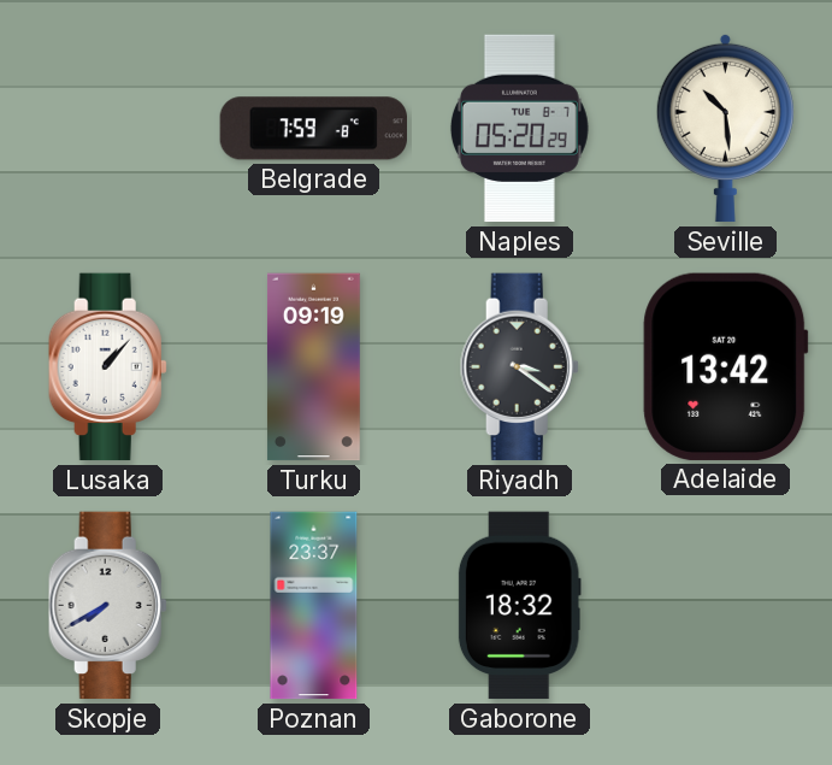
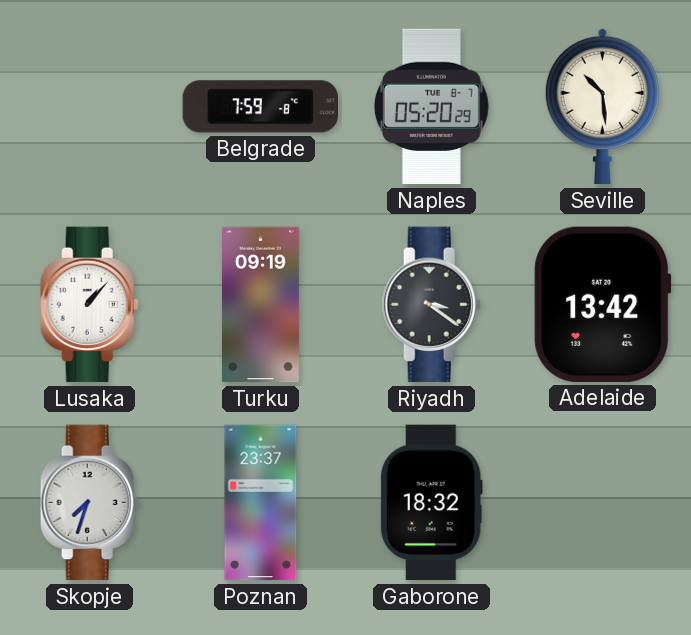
Skopje: 7:40 -> 7:33
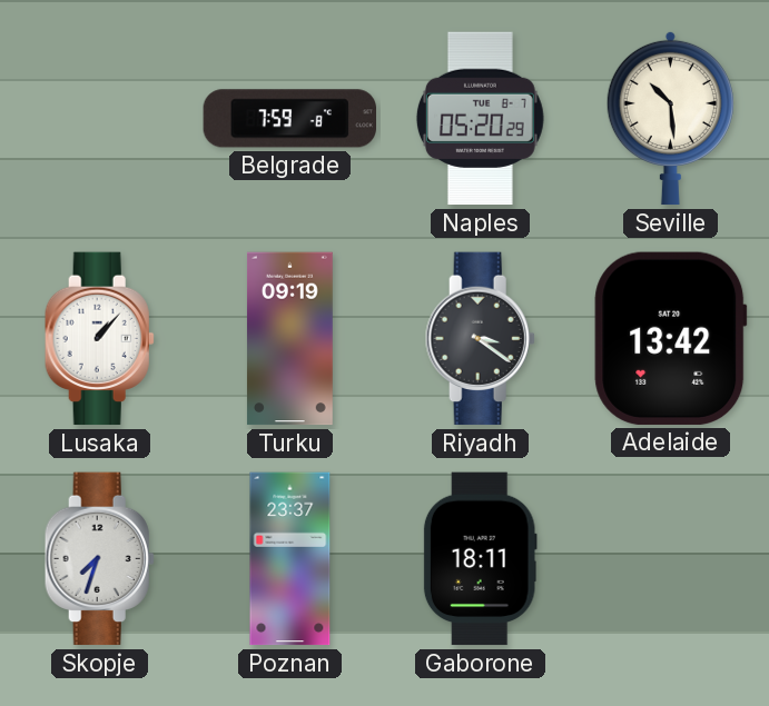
Gaborone: 18:32 -> 18:11
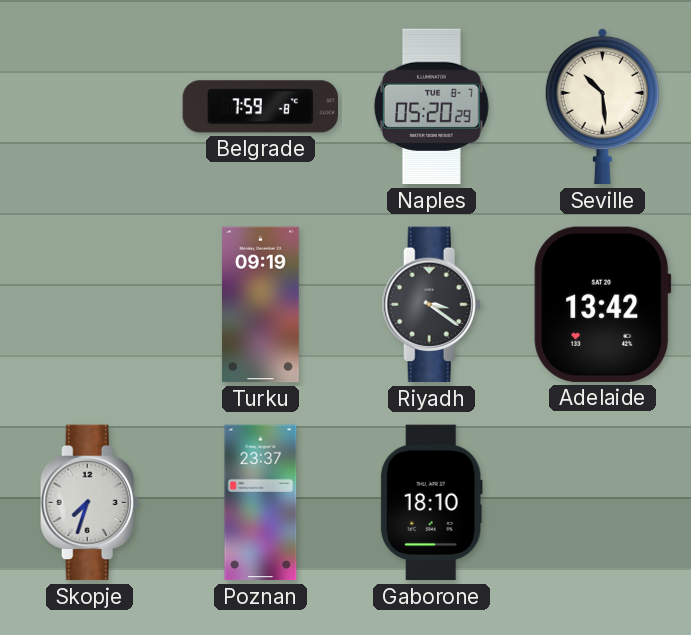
Lusaka: 1:07 -> none
Gaborone: 18:11 -> 18:10
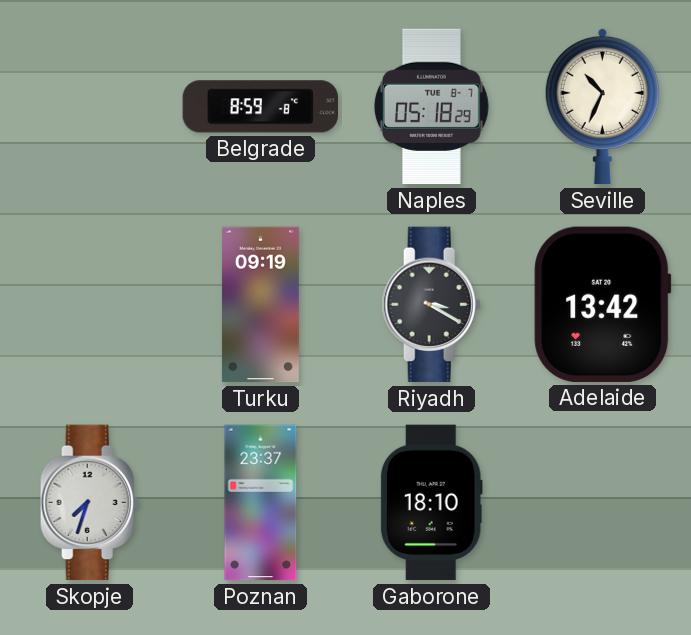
Belgrade: 7:59 -> 8:59
Naples: 05:20 -> 05:18
Seville: 10:29 -> 10:34
Riyadh: 3:21 -> 3:20
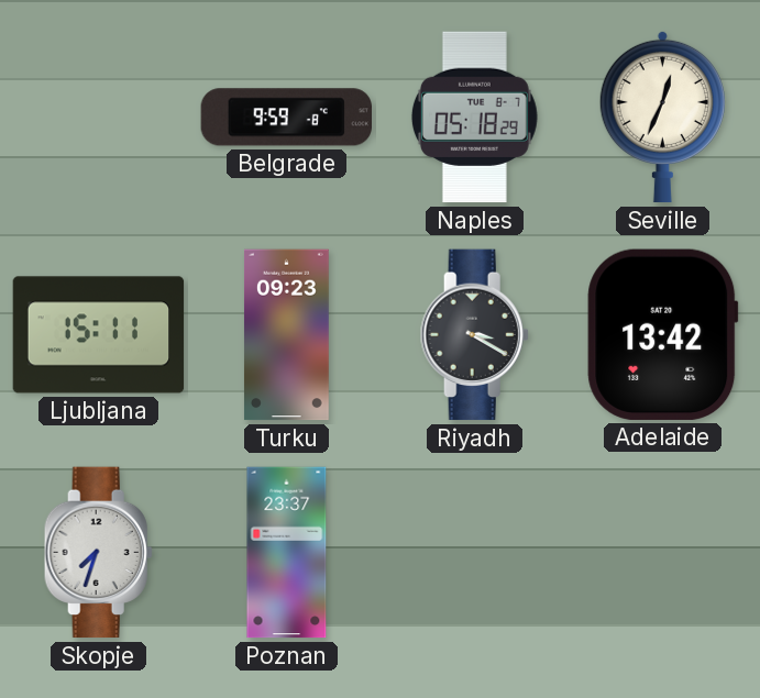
Belgrade: 8:59 -> 9:59
Seville: 10:34 -> 12:34
Ljubljana: none -> 15:11
Turku: 09:19 -> 09:23
Gaborone: 18:10 -> none
